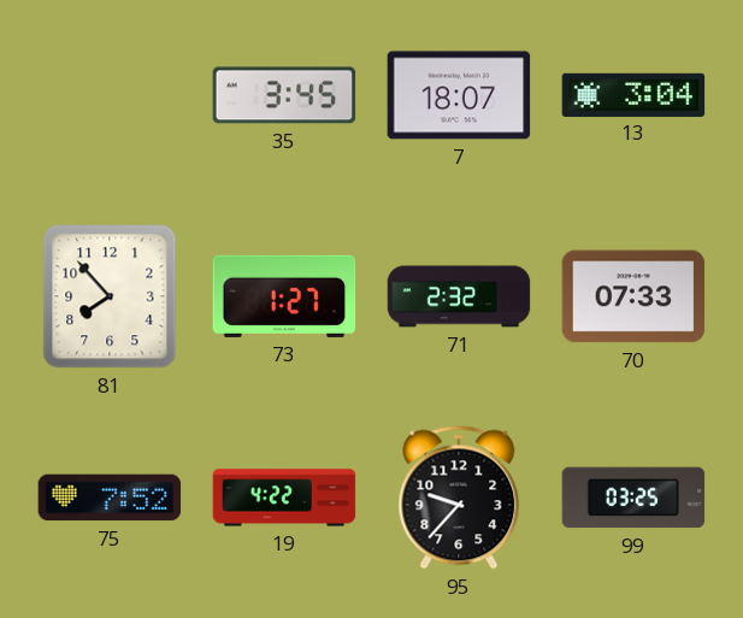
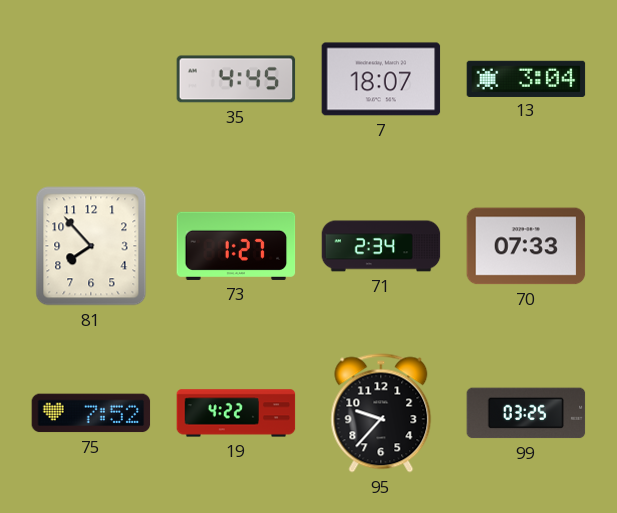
35: 3:45 -> 4:45
71: 2:32 -> 2:34
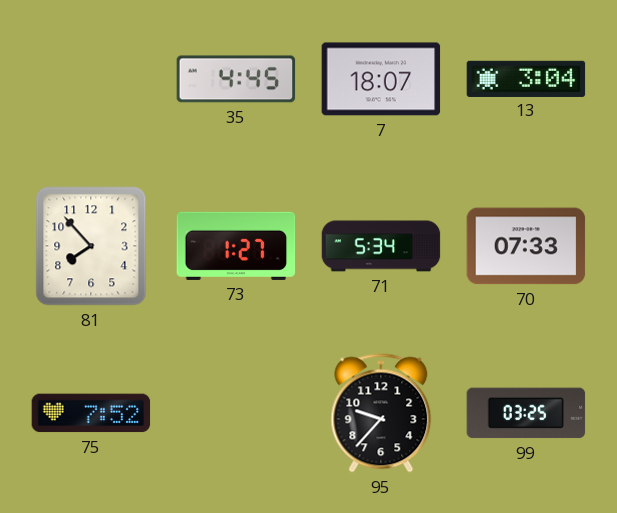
71: 2:34 -> 5:34
19: 4:22 -> none
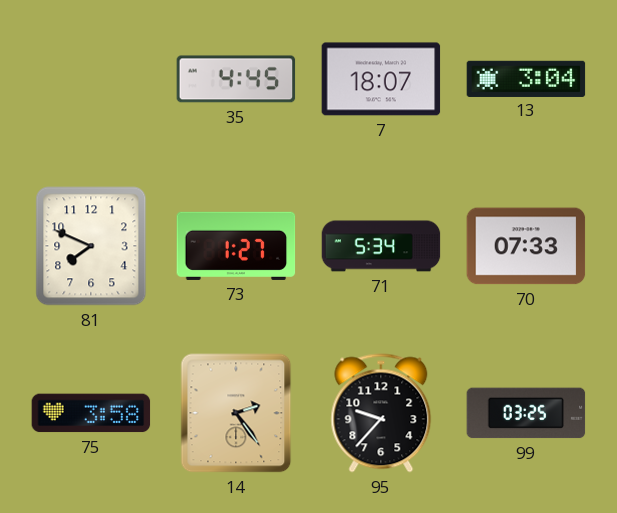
81: 7:53 -> 7:49
75: 7:52 -> 3:58
14: none -> 2:24
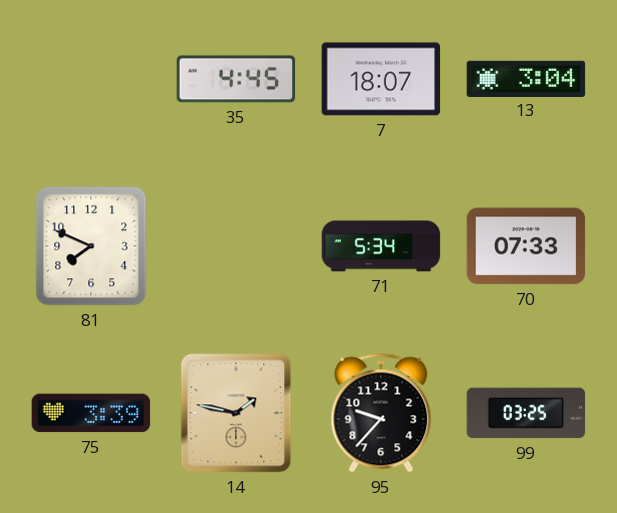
73: 1:27 -> none
75: 3:58 -> 3:39
14: 2:24 -> 1:47
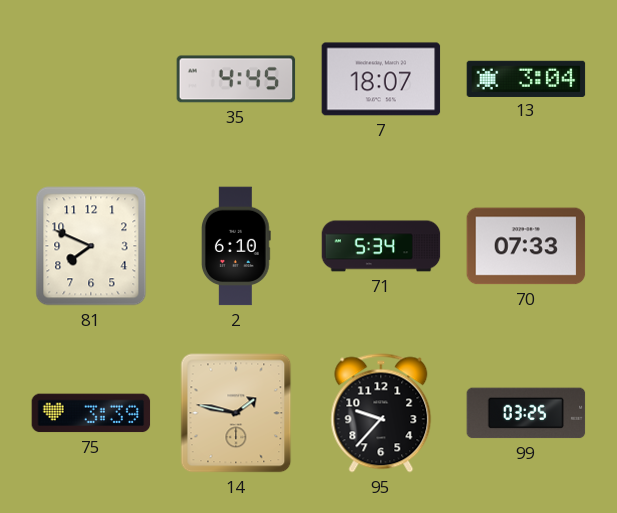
2: none -> 6:10
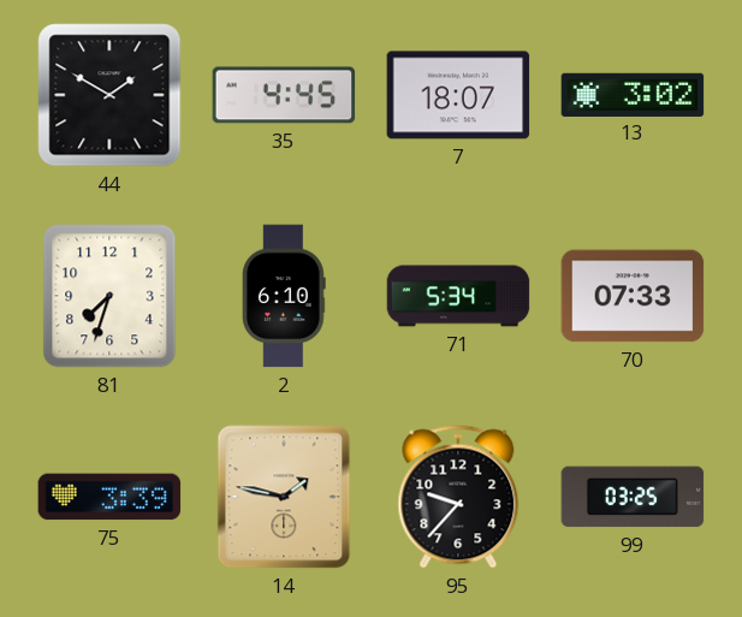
44: none -> 1:50
13: 3:04 -> 3:02
81: 7:49 -> 7:33
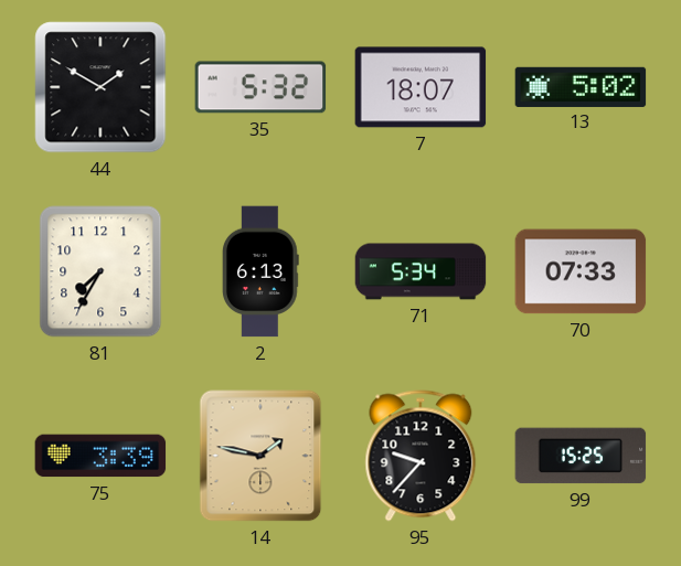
35: 4:45 -> 5:32
13: 3:02 -> 5:02
81: 7:33 -> 7:35
2: 6:10 -> 6:13
99: 03:25 -> 15:25
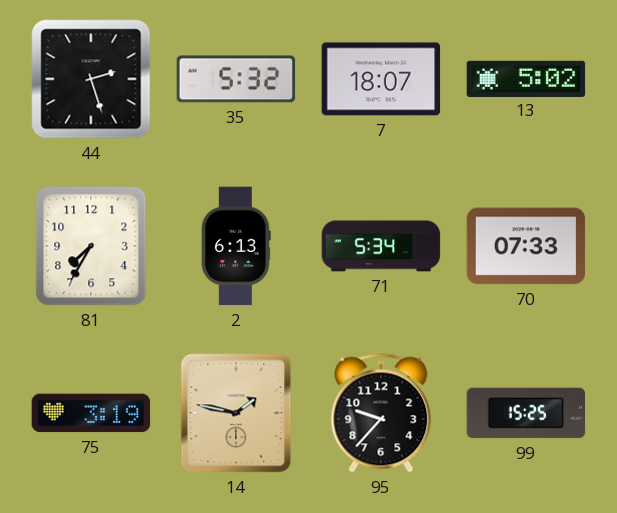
44: 1:50 -> 2:27
75: 3:39 -> 3:19
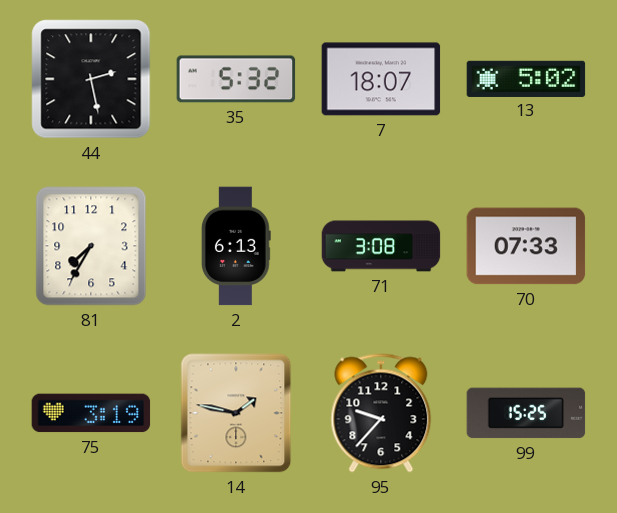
44: 2:27 -> 2:28
71: 5:34 -> 3:08
